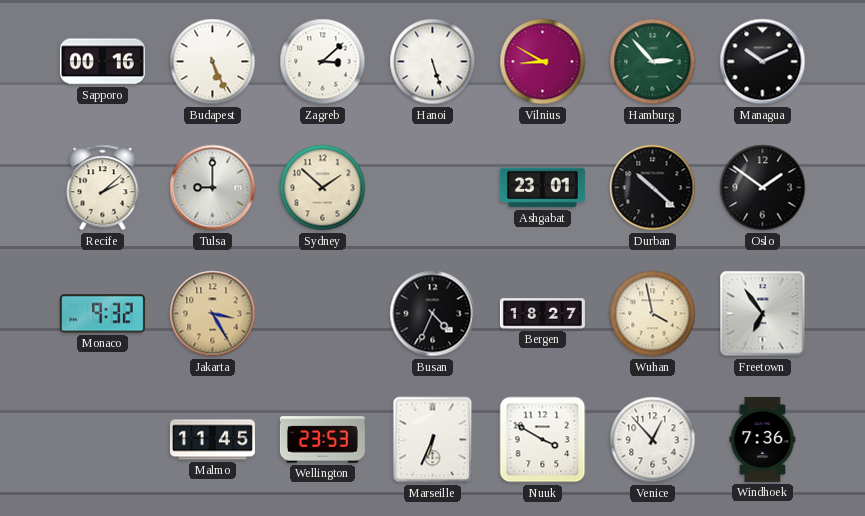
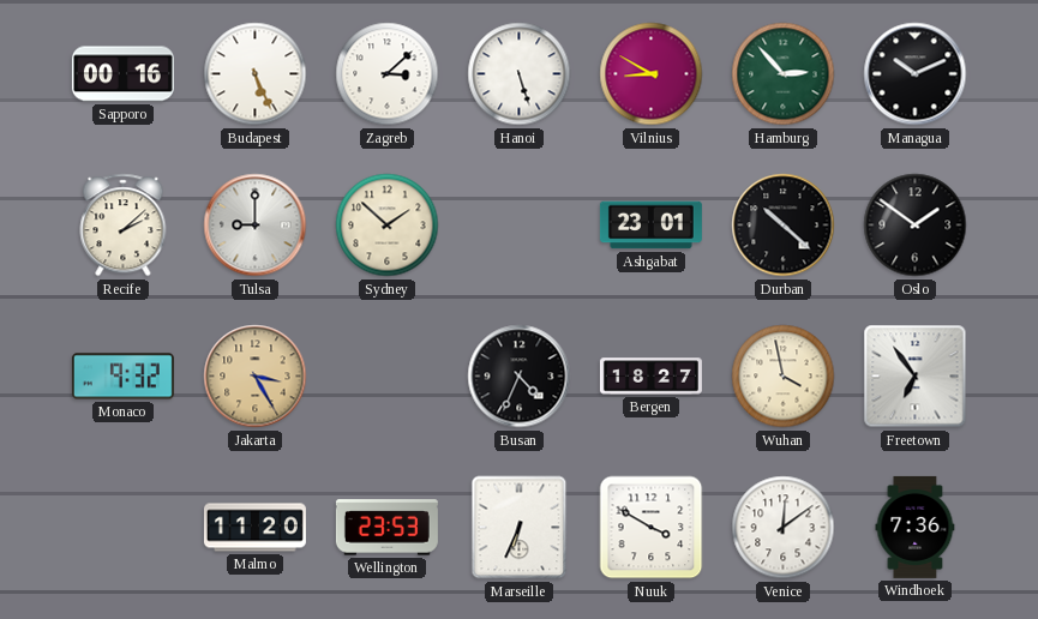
Malmo: 11:45 -> 11:20
Venice: 12:53 -> 12:09
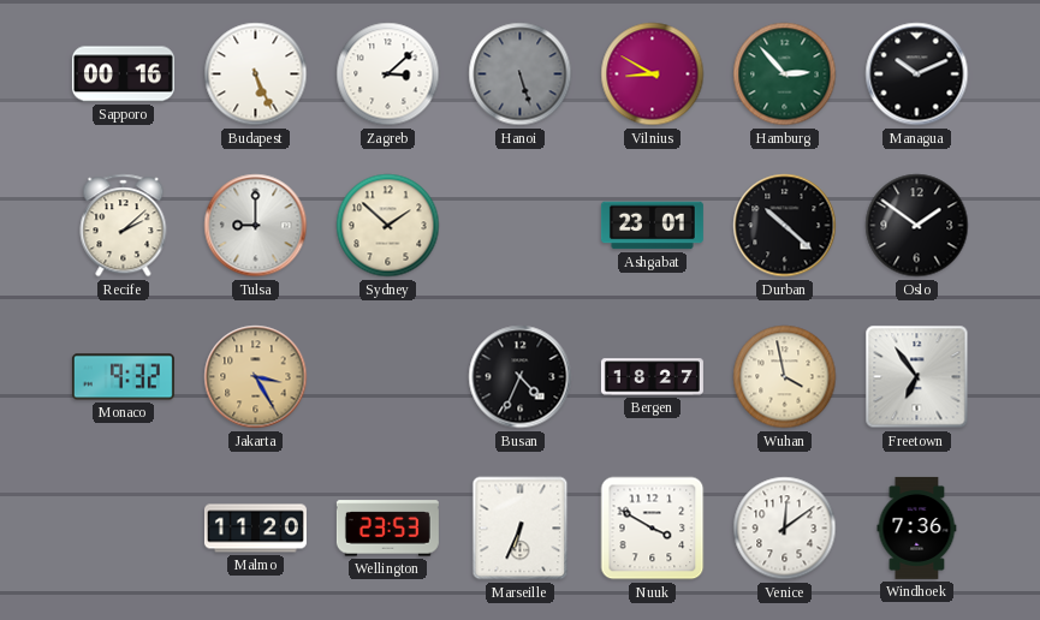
Hanoi dial: white -> grey
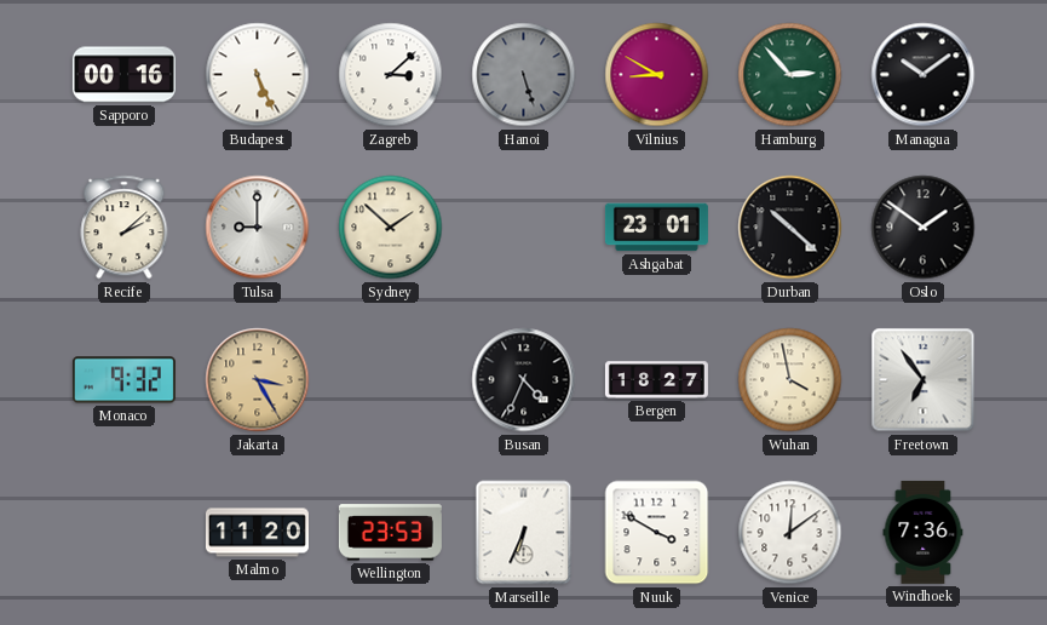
Managua: 10:11 -> 10:09
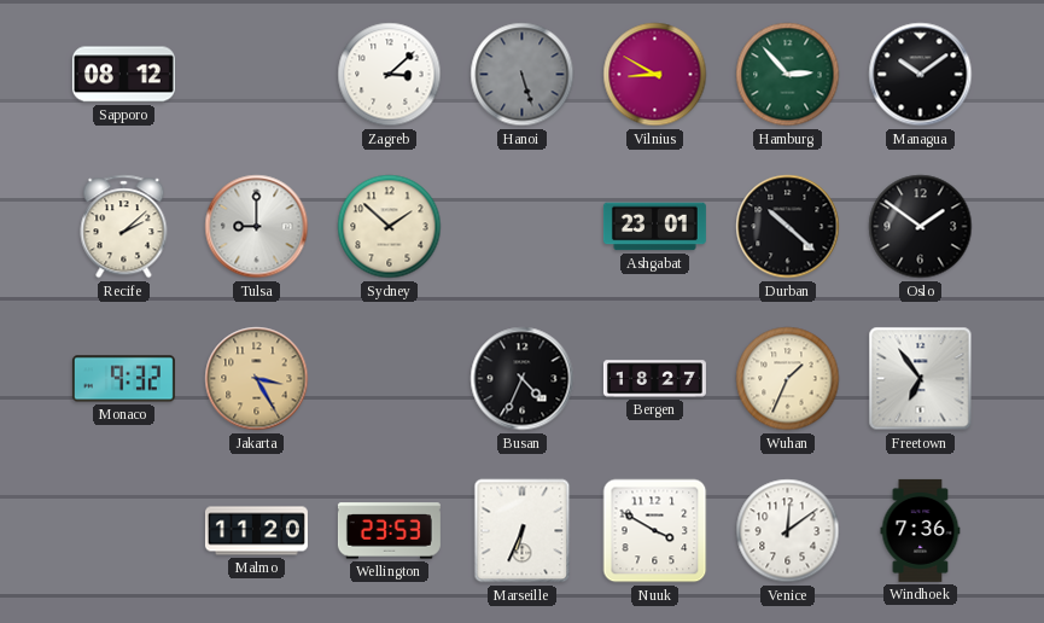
Sapporo: 00:16 -> 08:12
Budapest: 5:26 -> none
Wuhan: 3:58 -> 1:34
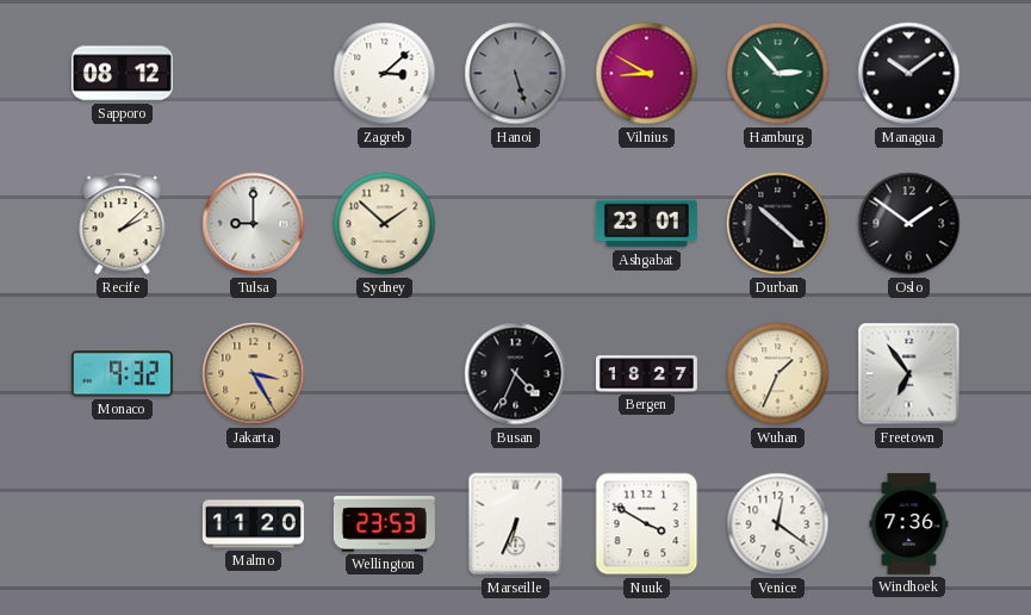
Venice: 12:09 -> 12:21
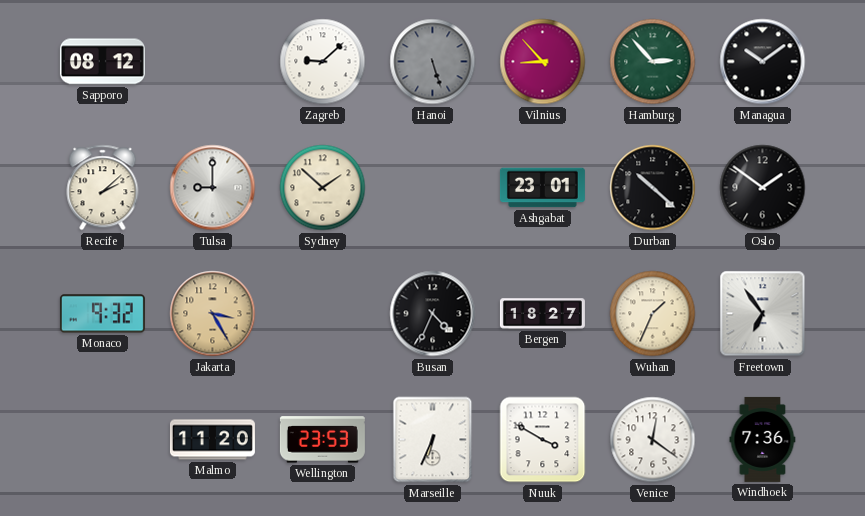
Zagreb: 3:08 -> 9:08
Vilnius: 8:50 -> 8:53
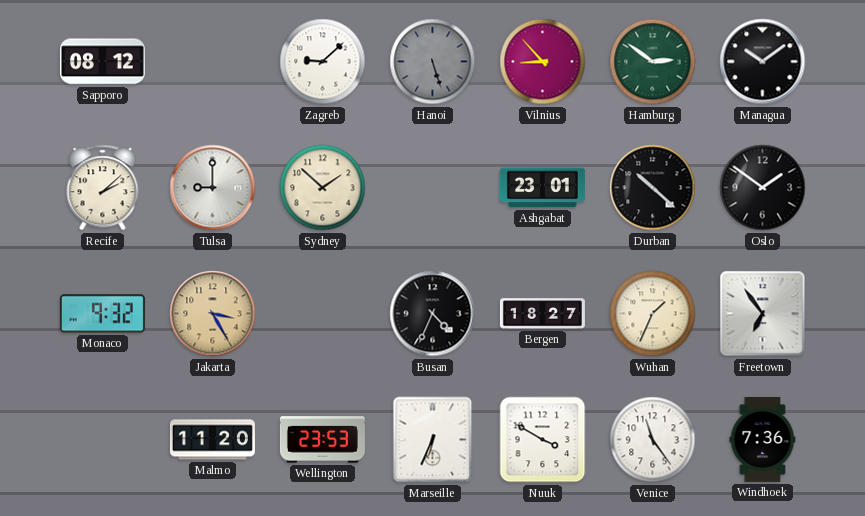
Hamburg: 2:53 -> 2:51
Venice: 12:21 -> 11:24
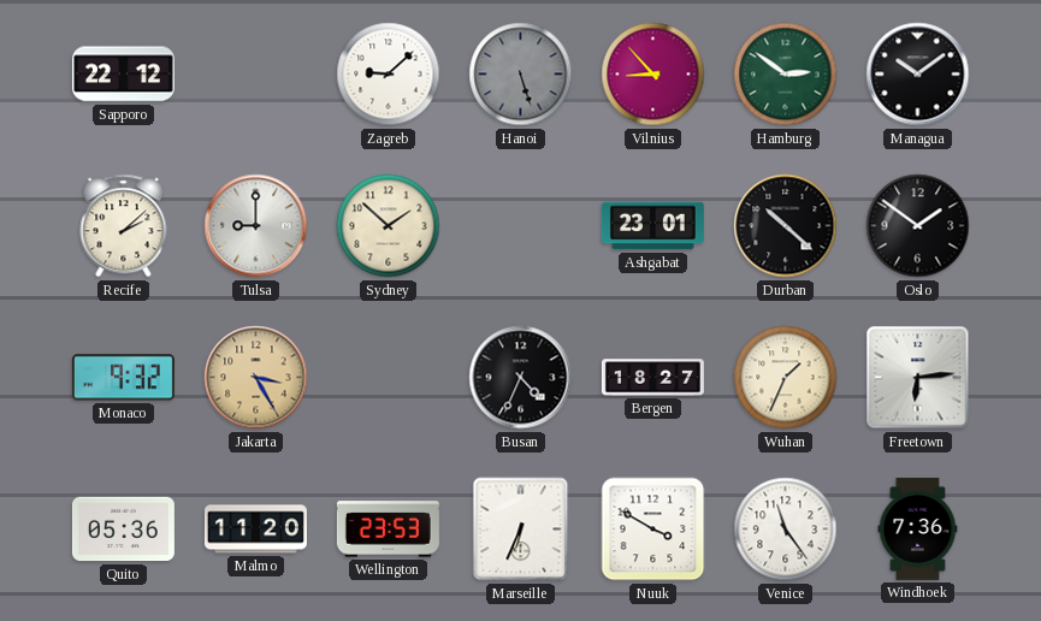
Sapporo: 08:12 -> 22:12
Freetown: 6:54 -> 6:14
Quito: none -> 05:36
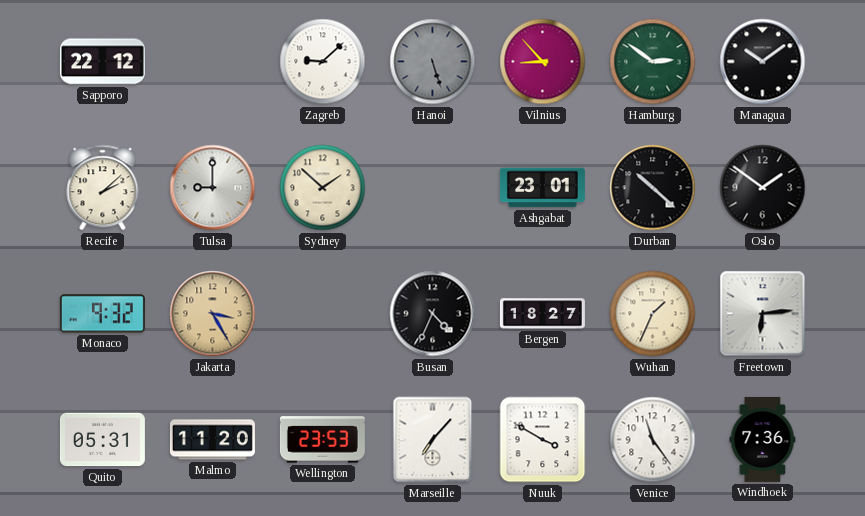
Quito: 05:36 -> 05:31
Marseille: 6:34 -> 7:07
